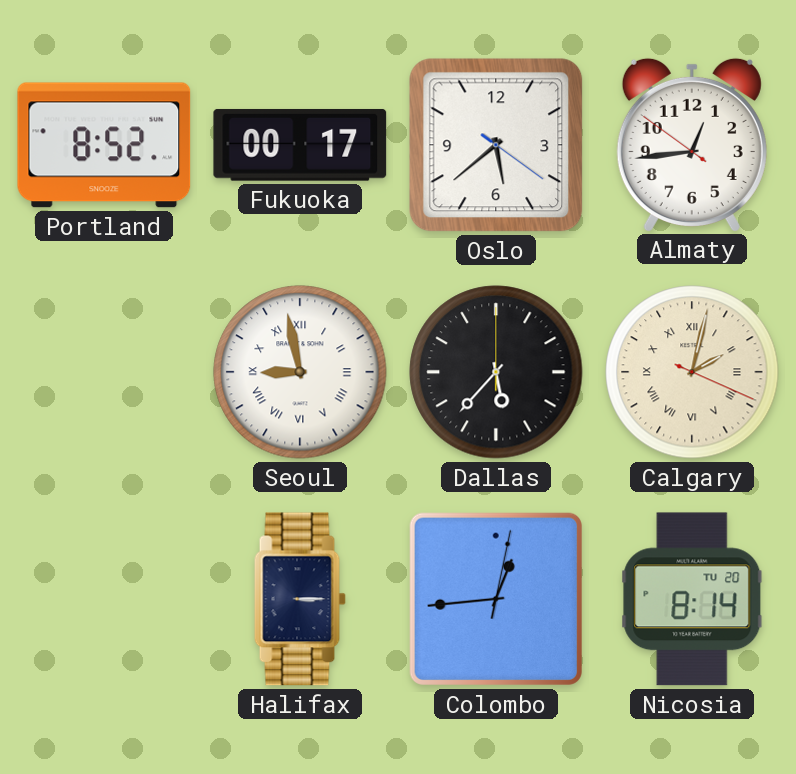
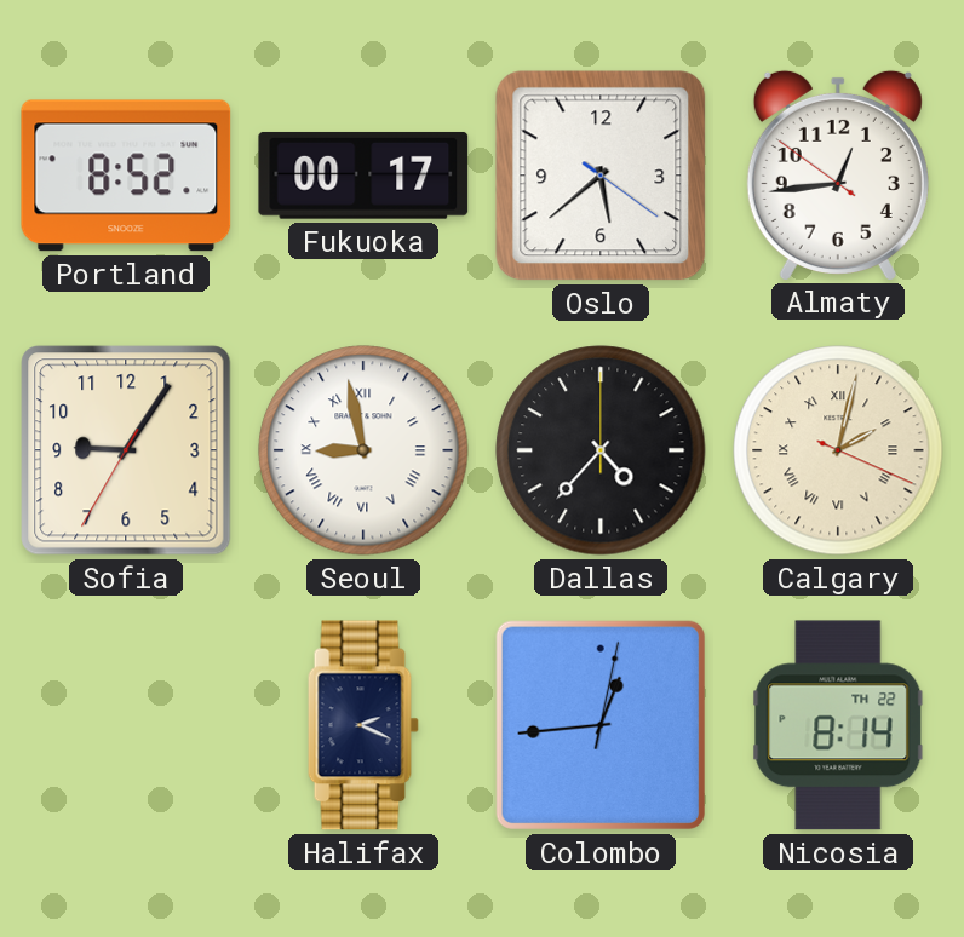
Sofia: none -> 9:05
Dallas: 5:37 -> 4:37
Halifax: 3:15 -> 2:19
Nicosia date: TU 20 -> TH 22
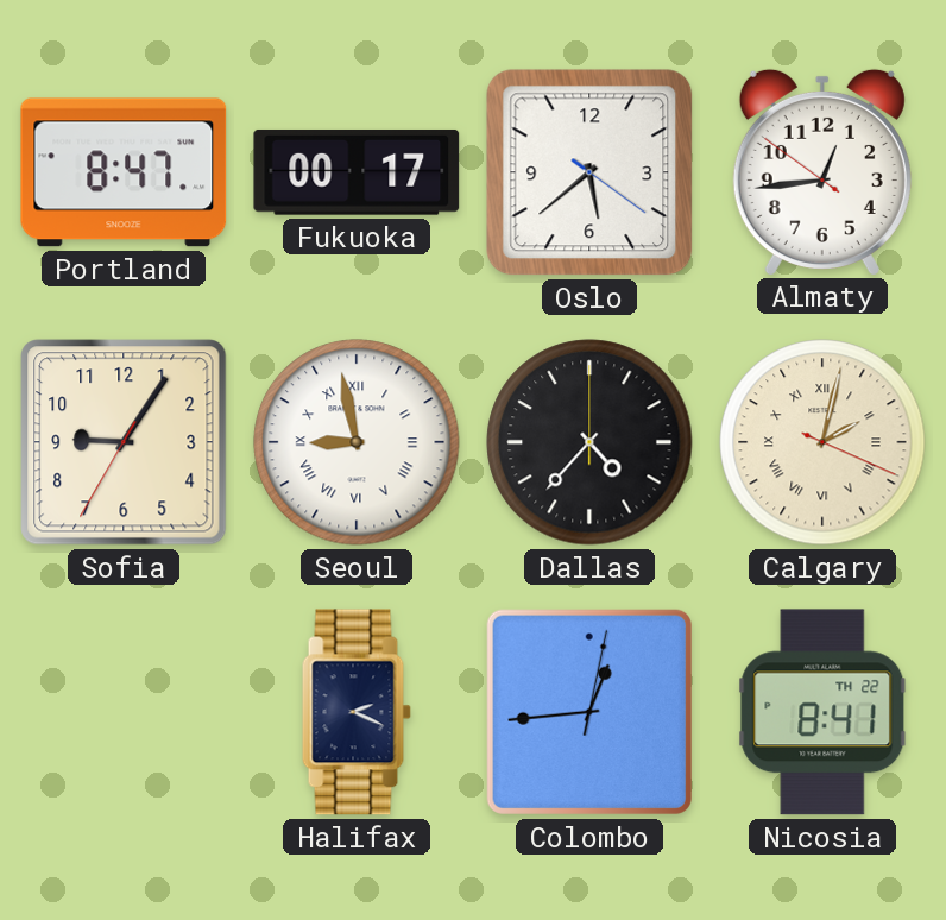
Portland: 8:52 -> 8:47
Nicosia: 8:14 -> 8:41
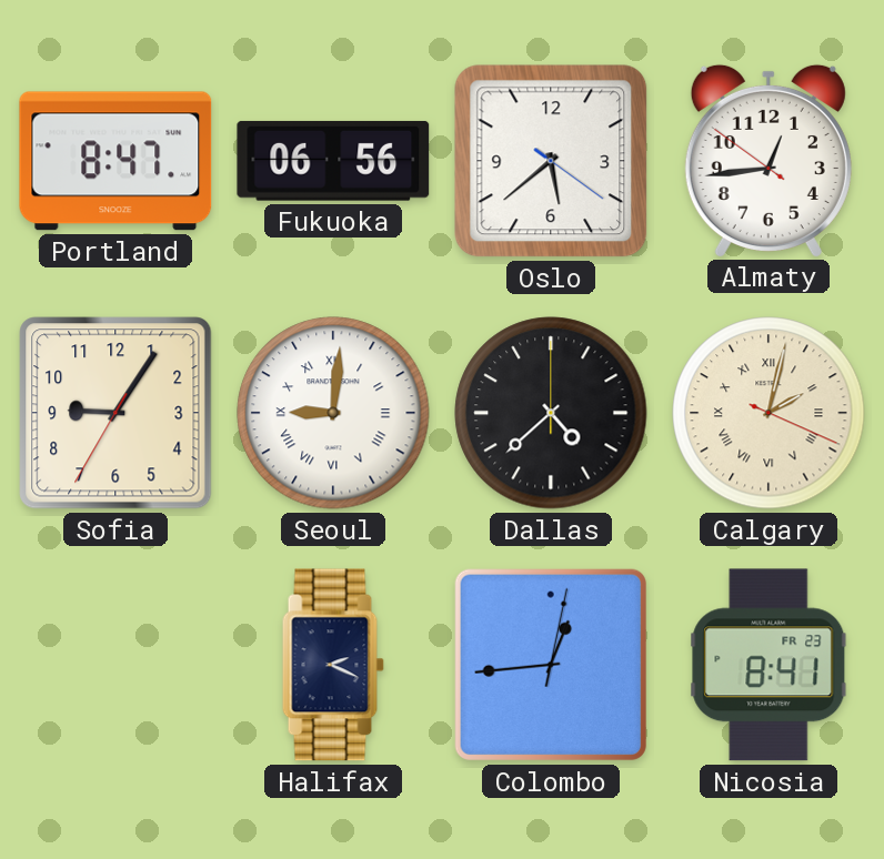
Fukuoka: 00:17 -> 06:56
Seoul: 8:58 -> 9:01
Dallas: 4:37 -> 4:38
Nicosia date: TH 22 -> FR 23
